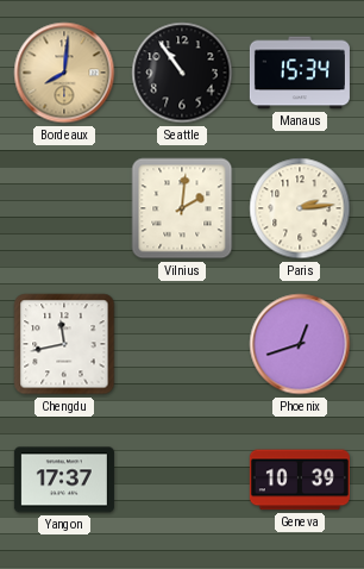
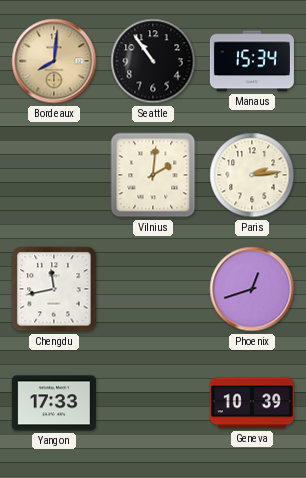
Yangon: 17:37 -> 17:33
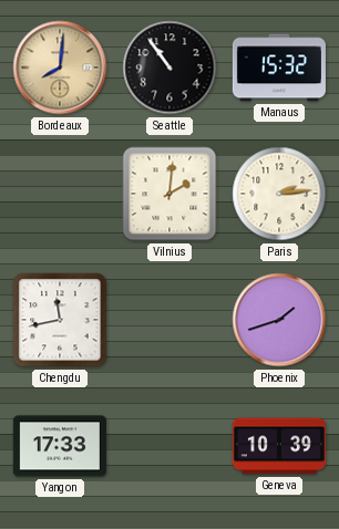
Manaus: 15:34 -> 15:32
Phoenix: 12:42 -> 1:42
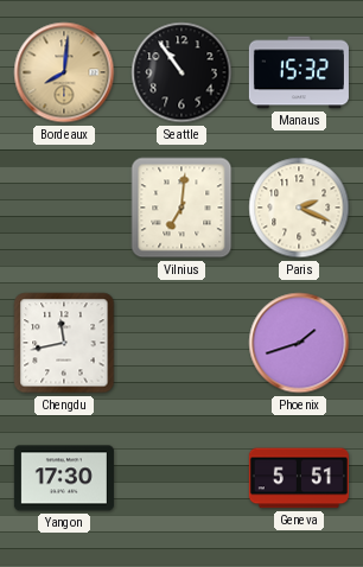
Vilnius: 2:01 -> 7:01
Paris: 2:14 -> 2:19
Yangon: 17:33 -> 17:30
Geneva: 10:39 -> 5:51
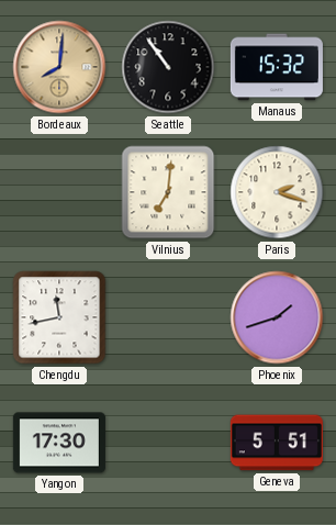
Paris: 2:19 -> 2:18
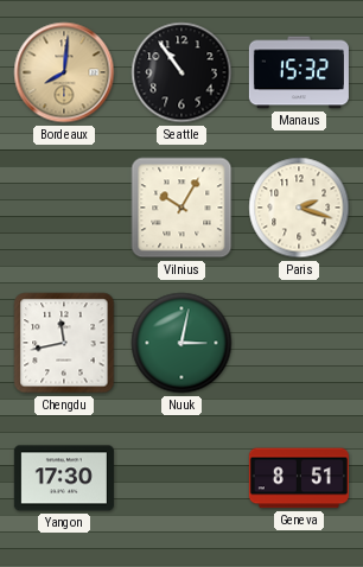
Vilnius: 7:01 -> 10:05
Nuuk: none -> 3:02
Phoenix: 1:42 -> none
Geneva: 5:51 -> 8:51
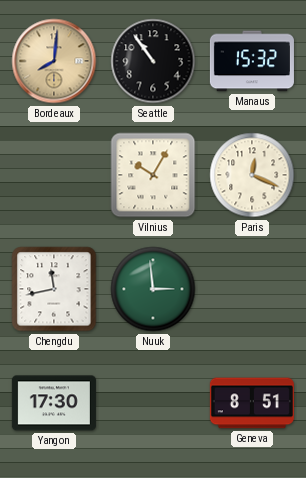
Paris: 2:18 -> 12:19
Nuuk: 3:02 -> 2:59
